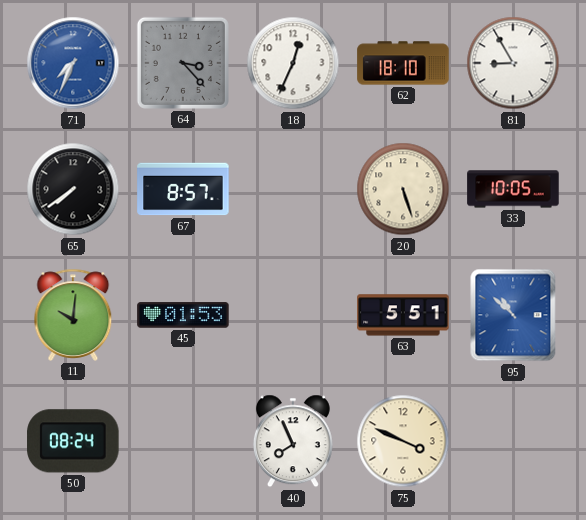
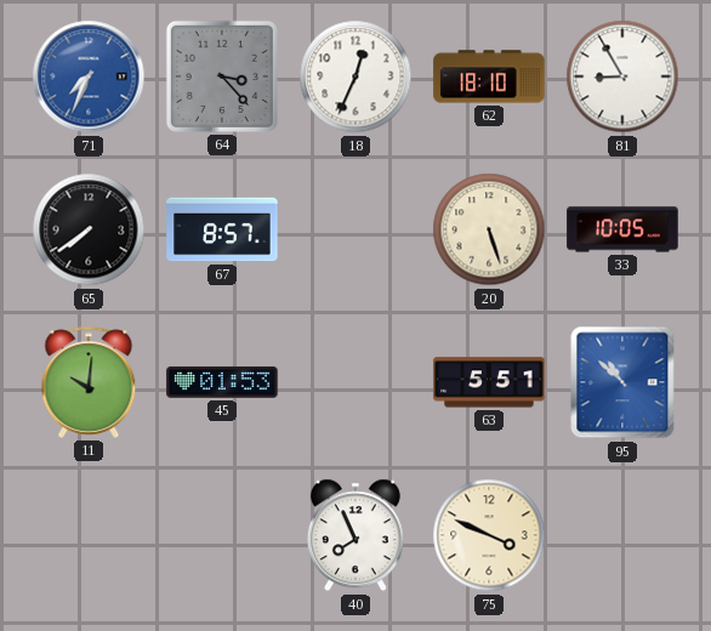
50: 08:24 -> none
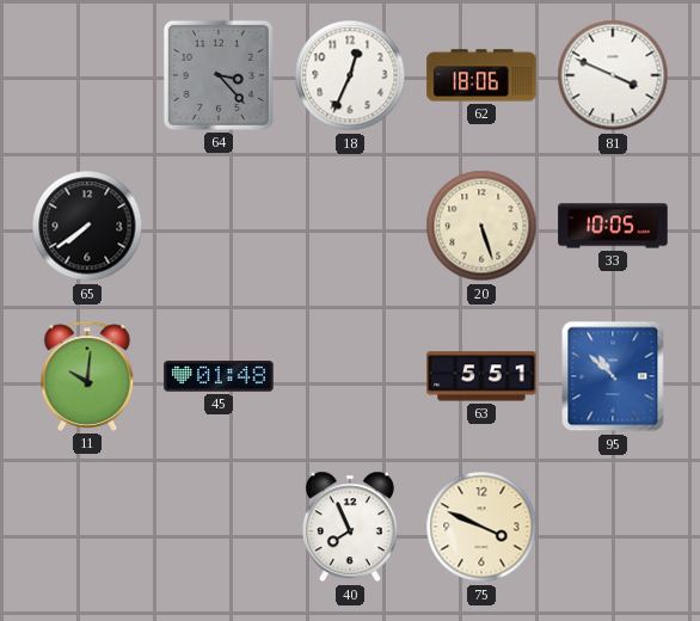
71: 7:34 -> none
62: 18:10 -> 18:06
81: 8:55 -> 3:49
67: 8:57 -> none
45: 01:53 -> 01:48
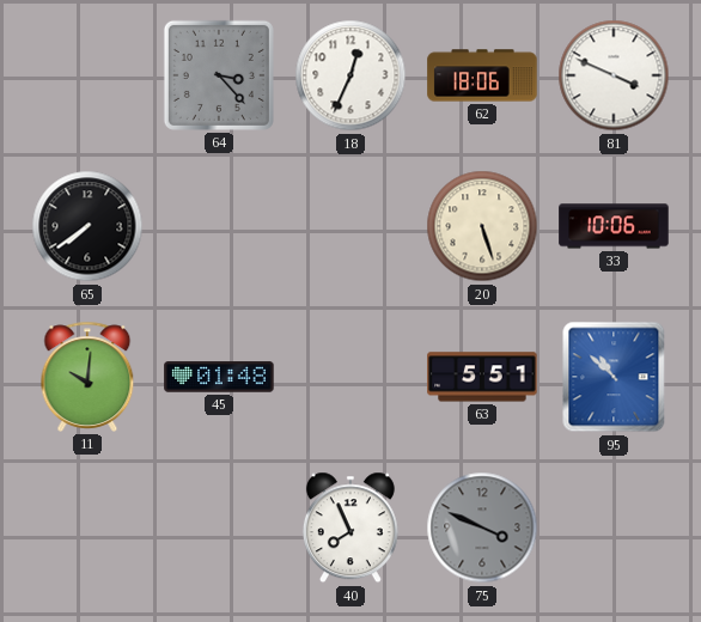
33: 10:05 -> 10:06
75 dial: cream -> grey
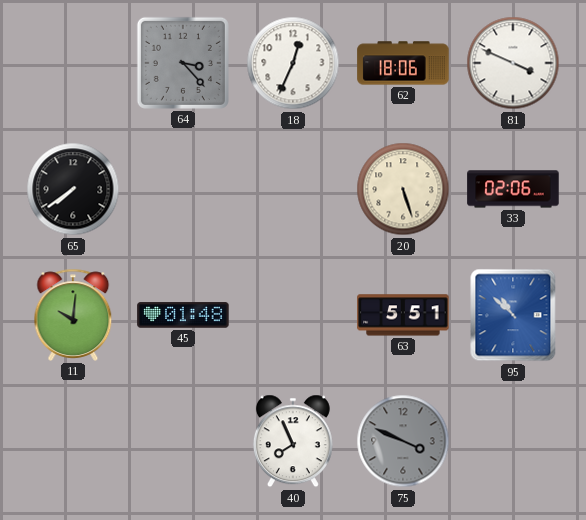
33: 10:06 -> 02:06
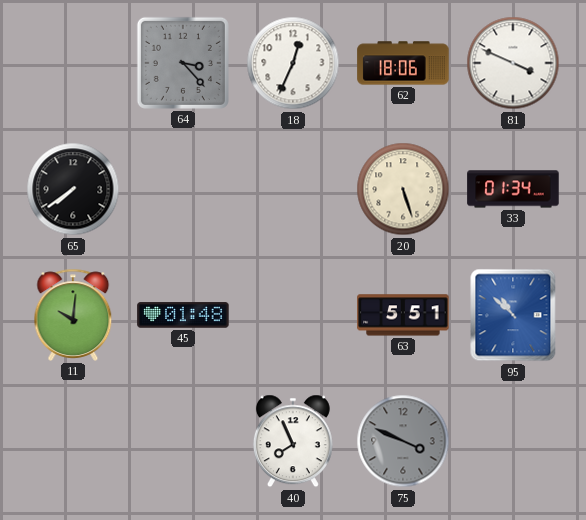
33: 02:06 -> 01:34
